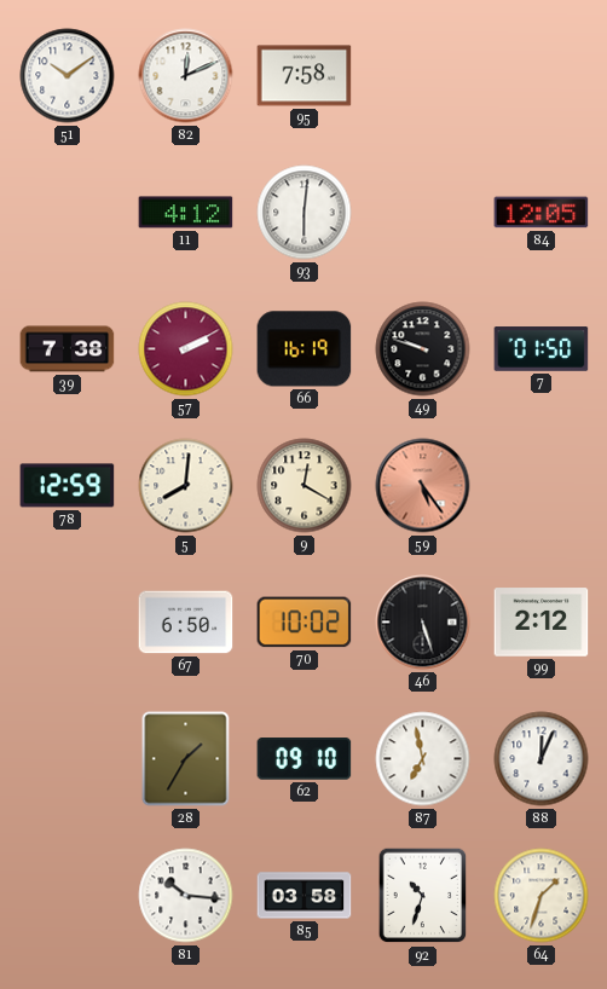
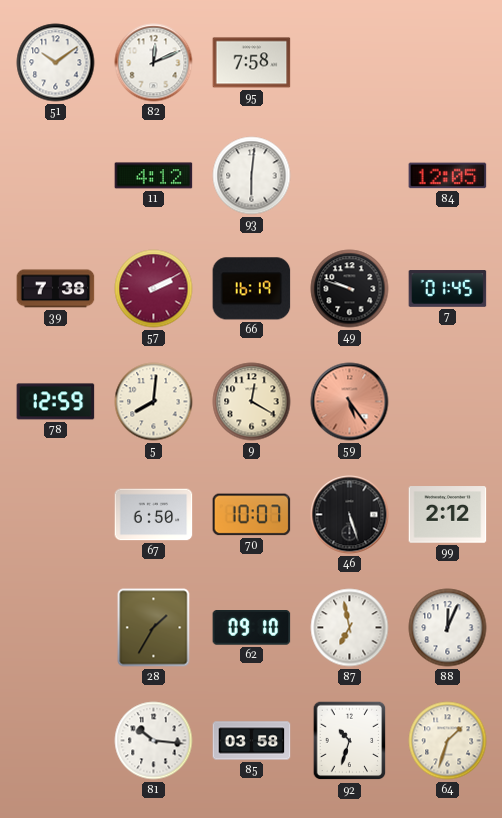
7: 01:50 -> 01:45
70: 10:02 -> 10:07
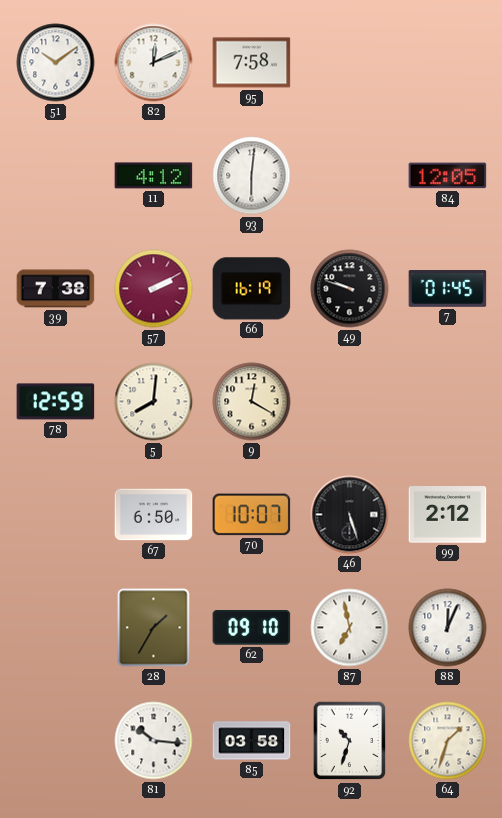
59: 5:24 -> none
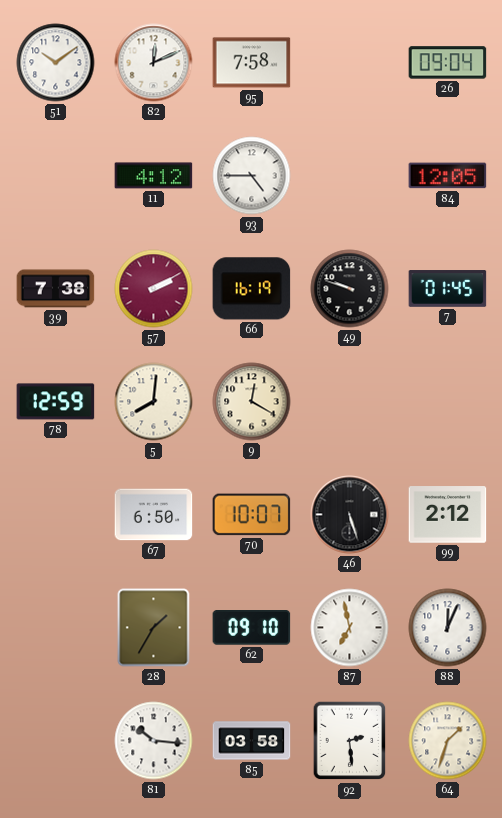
26: none -> 09:04
93: 6:01 -> 4:45
92: 10:33 -> 2:29
